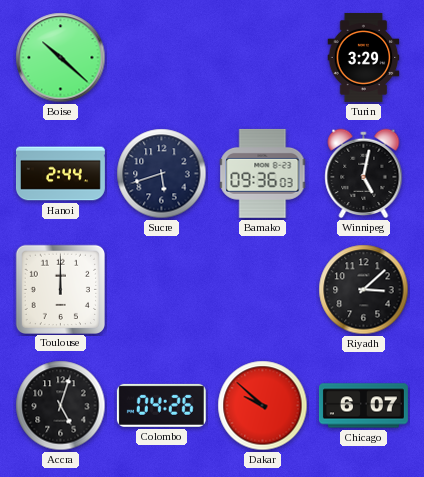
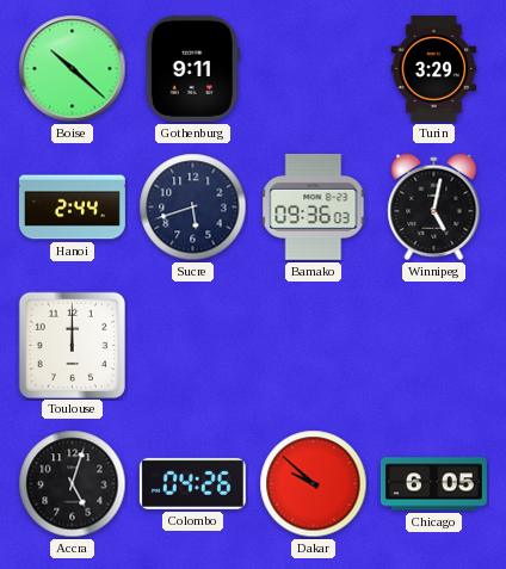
Gothenburg: none -> 9:11
Riyadh: 3:08 -> none
Chicago: 6:07 -> 6:05
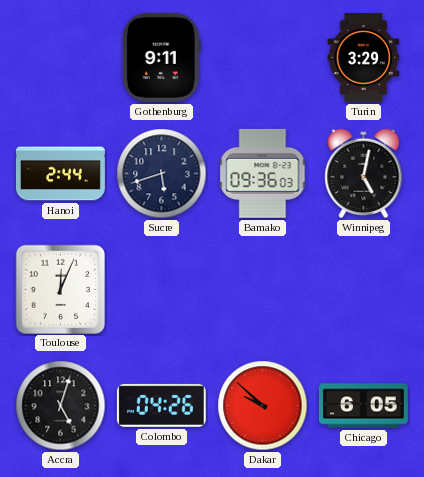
Boise: 10:22 -> none
Toulouse: 12:00 -> 12:04
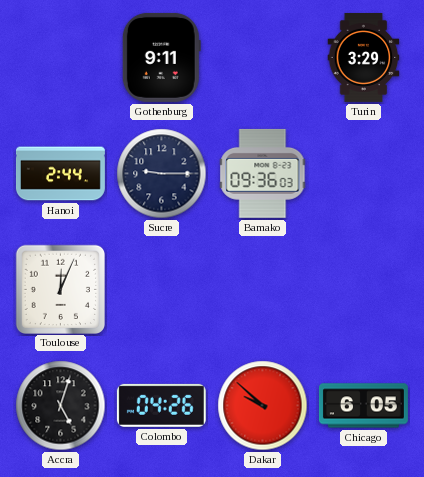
Sucre: 5:42 -> 9:15
Winnipeg: 5:02 -> none
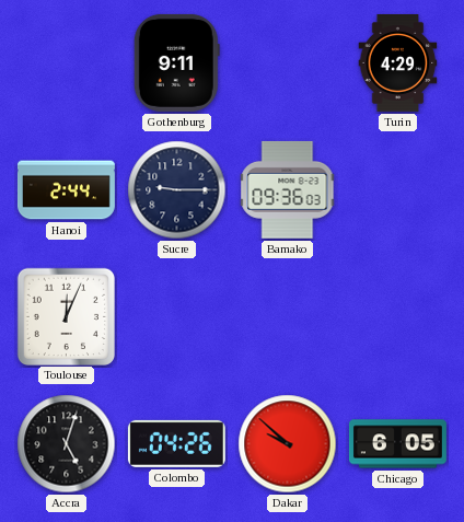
Turin: 3:29 -> 4:29
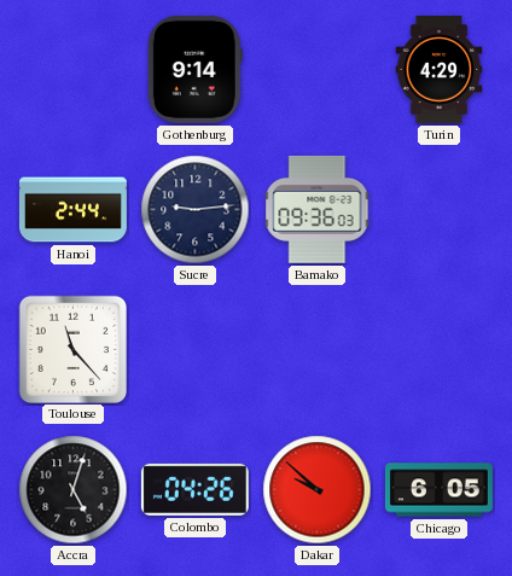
Gothenburg: 9:11 -> 9:14
Sucre: 9:15 -> 9:14
Toulouse: 12:04 -> 11:23
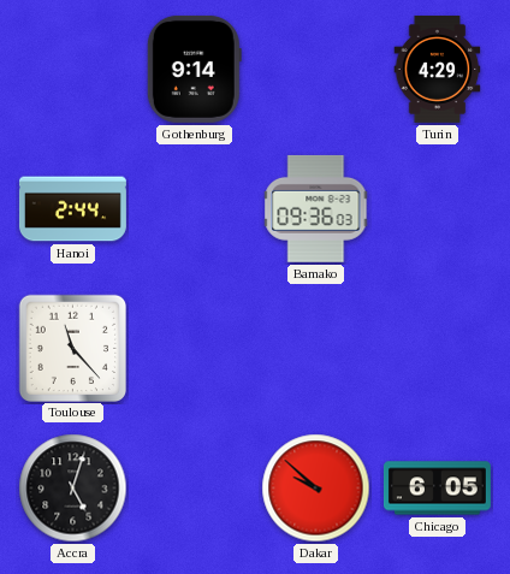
Sucre: 9:14 -> none
Colombo: 04:26 -> none
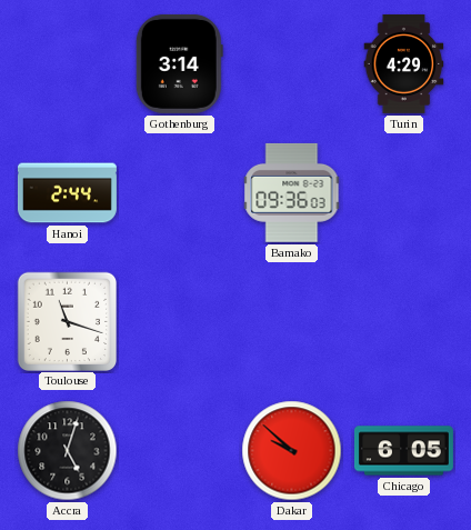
Gothenburg: 9:14 -> 3:14
Toulouse: 11:23 -> 11:18
